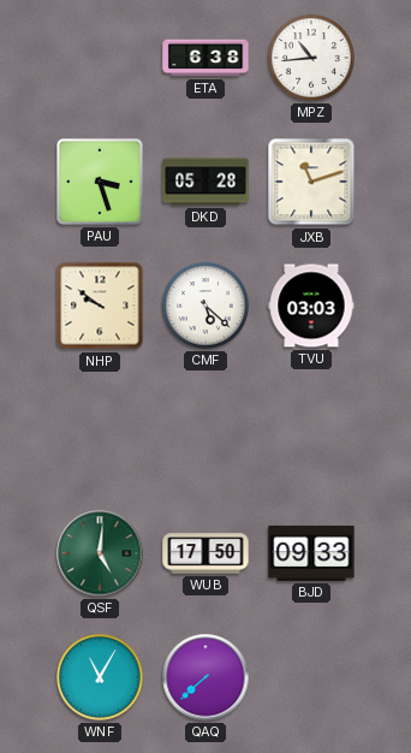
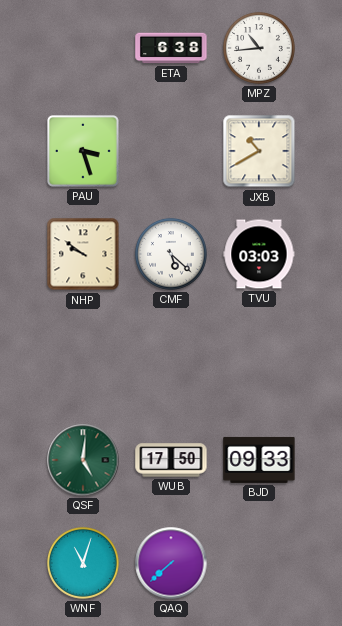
DKD: 05:28 -> none
JXB: 11:12 -> 10:40
WNF: 11:05 -> 11:03
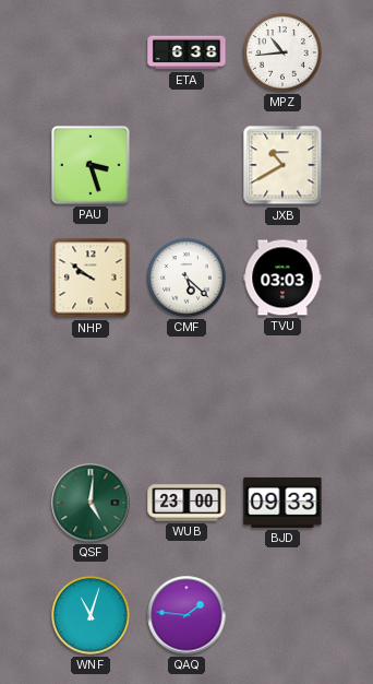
WUB: 17:50 -> 23:00
QAQ: 7:38 -> 1:46
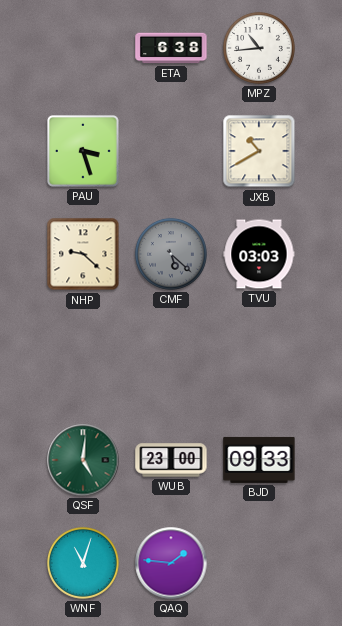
NHP: 9:51 -> 9:22
CMF dial: white -> grey
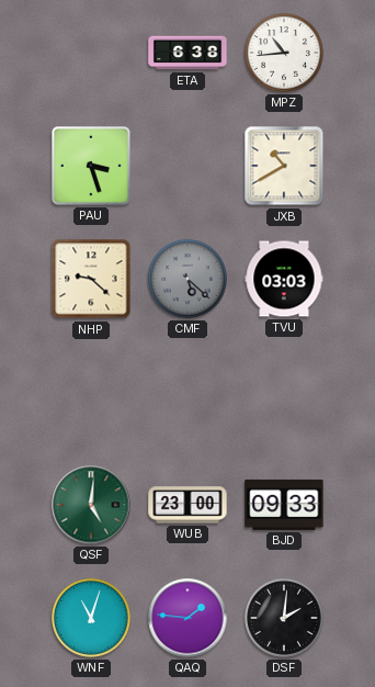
DSF: none -> 2:01
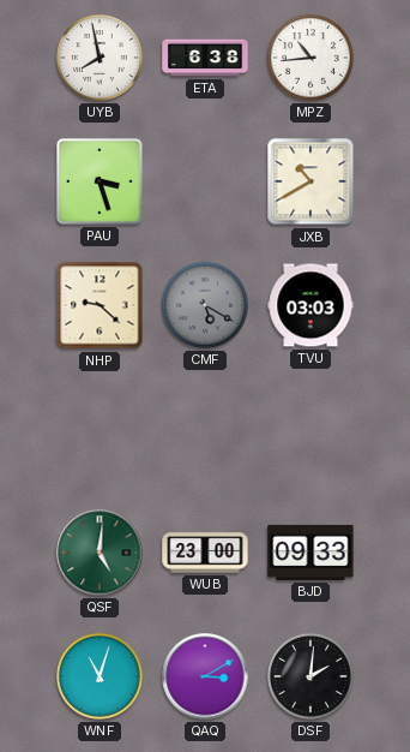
UYB: none -> 7:58
CMF: 5:22 -> 5:20
QAQ: 1:46 -> 3:10
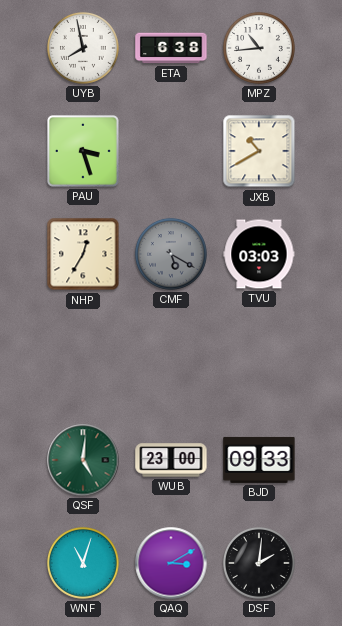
NHP: 9:22 -> 12:35
